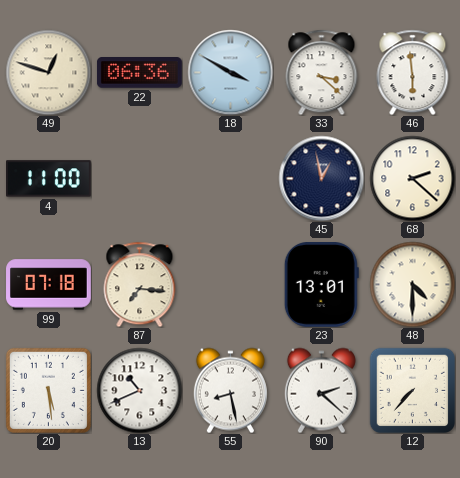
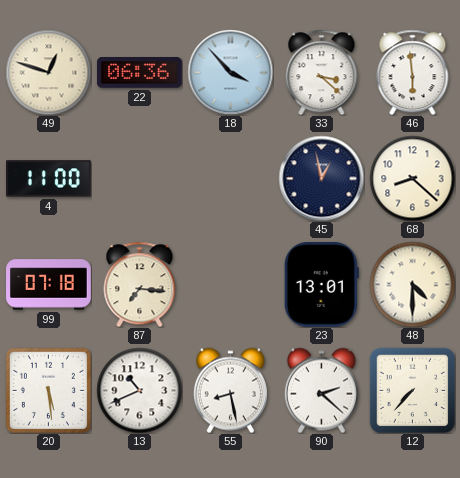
18: 3:50 -> 3:53
68: 2:22 -> 8:22
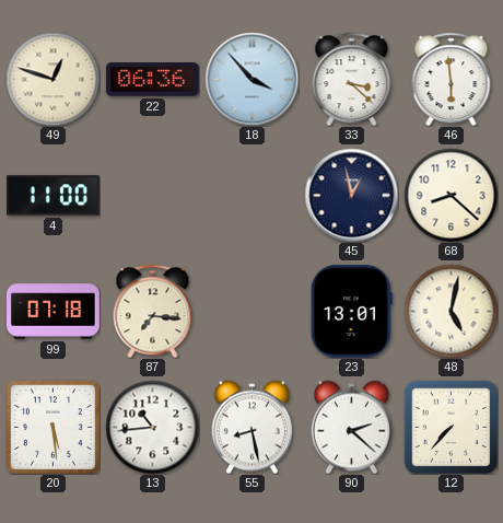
48: 4:30 -> 5:02
13: 10:41 -> 10:44
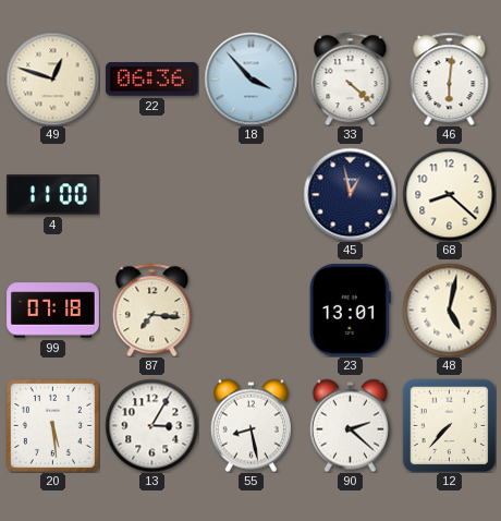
33: 3:22 -> 4:22
46: 5:59 -> 6:01
13: 10:44 -> 3:05
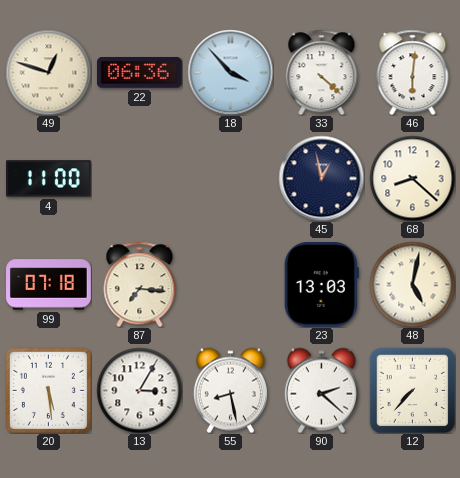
23: 13:01 -> 13:03
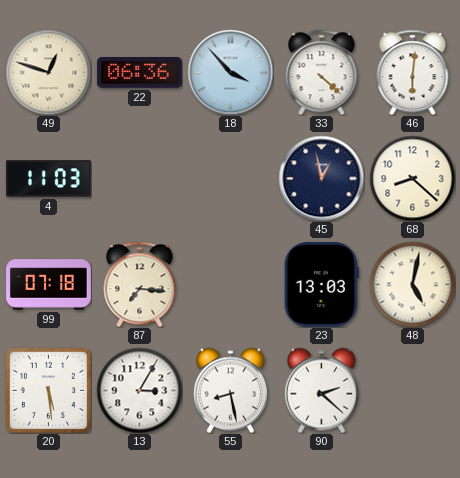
4: 11:00 -> 11:03
12: 7:37 -> none
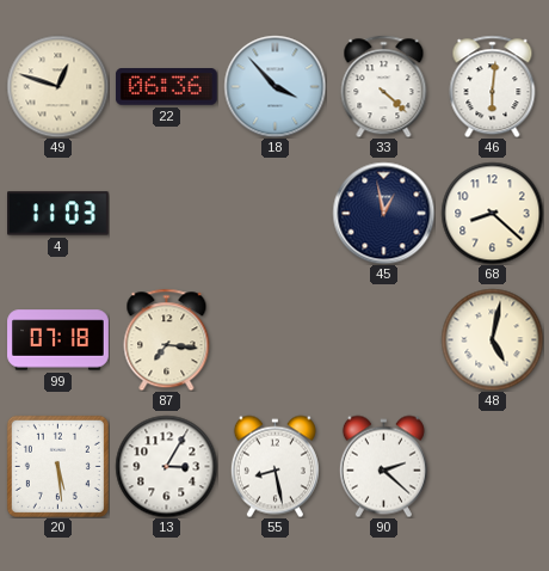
23: 13:03 -> none
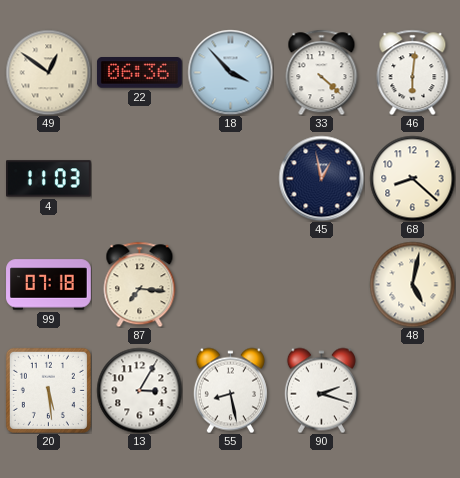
49: 12:48 -> 12:51
90: 2:22 -> 2:18
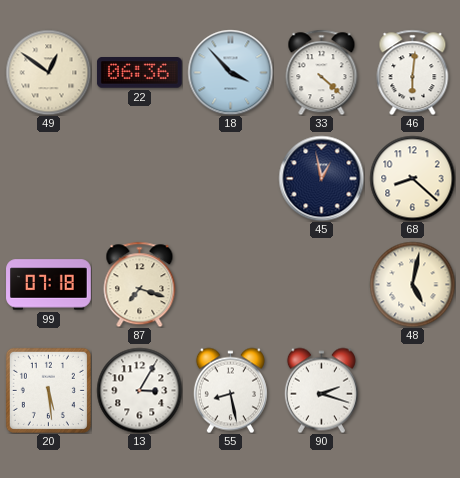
4: 11:03 -> none
87: 7:16 -> 7:18
